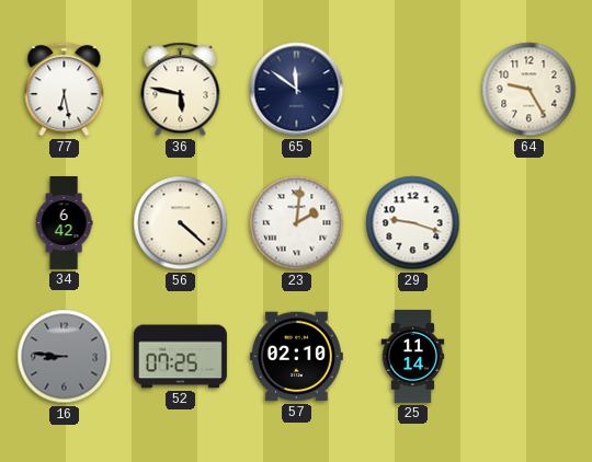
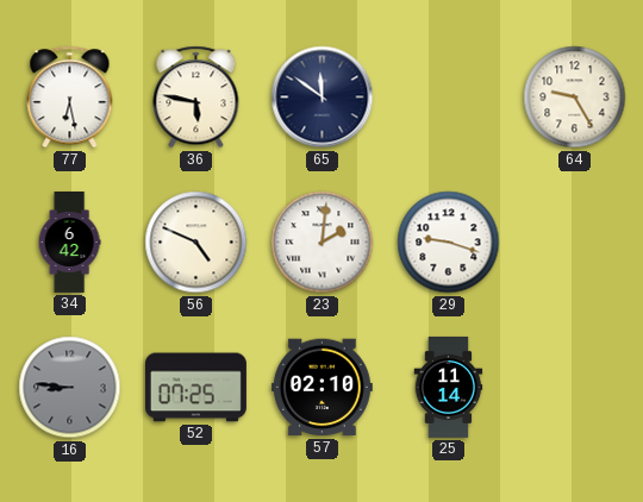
56: 4:22 -> 4:49
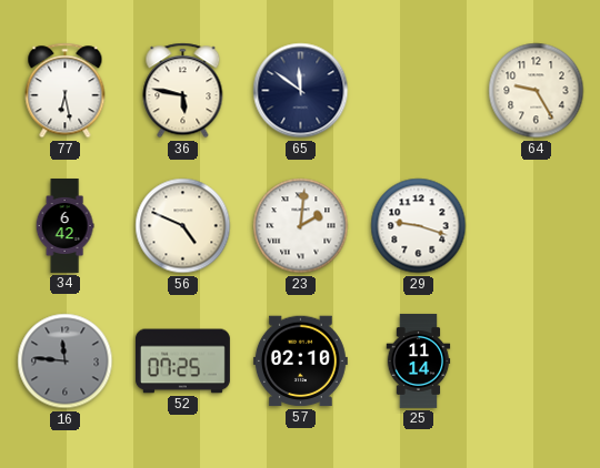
16: 8:46 -> 11:46
